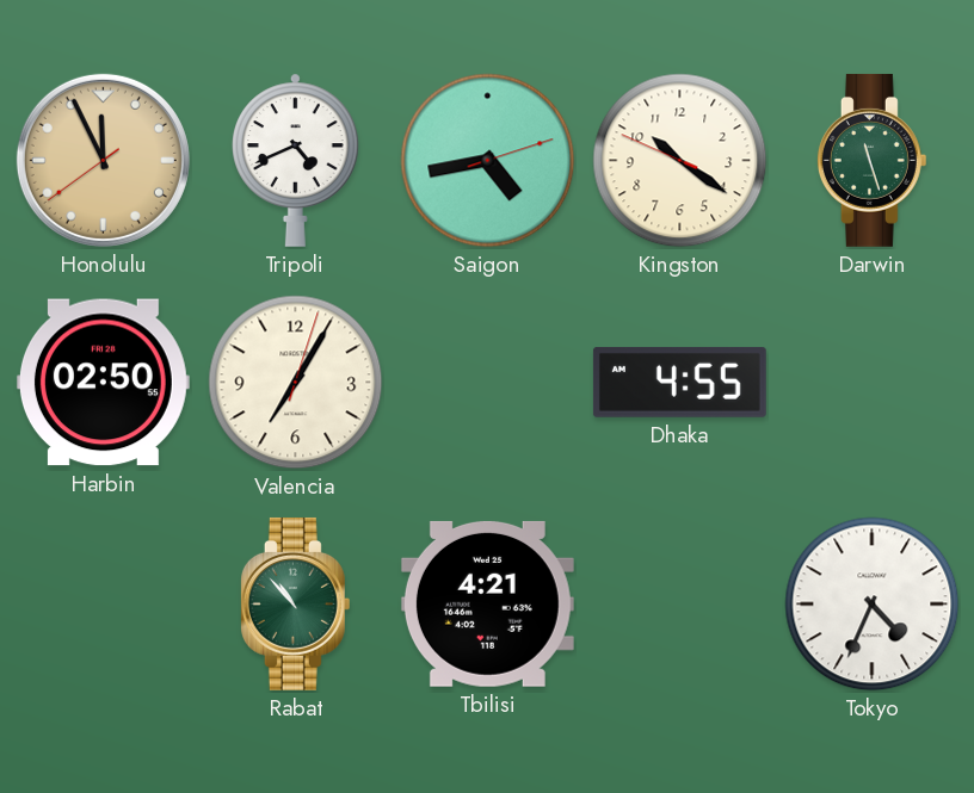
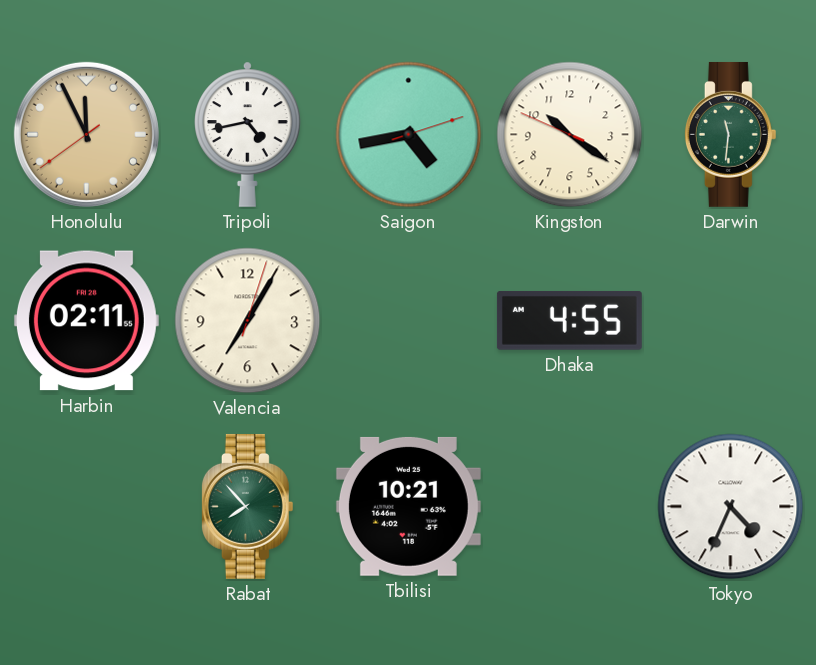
Tripoli: 4:41 -> 4:43
Darwin: 11:27 -> 11:31
Harbin: 02:50 -> 02:11
Rabat: 10:53 -> 7:53
Tbilisi: 4:21 -> 10:21
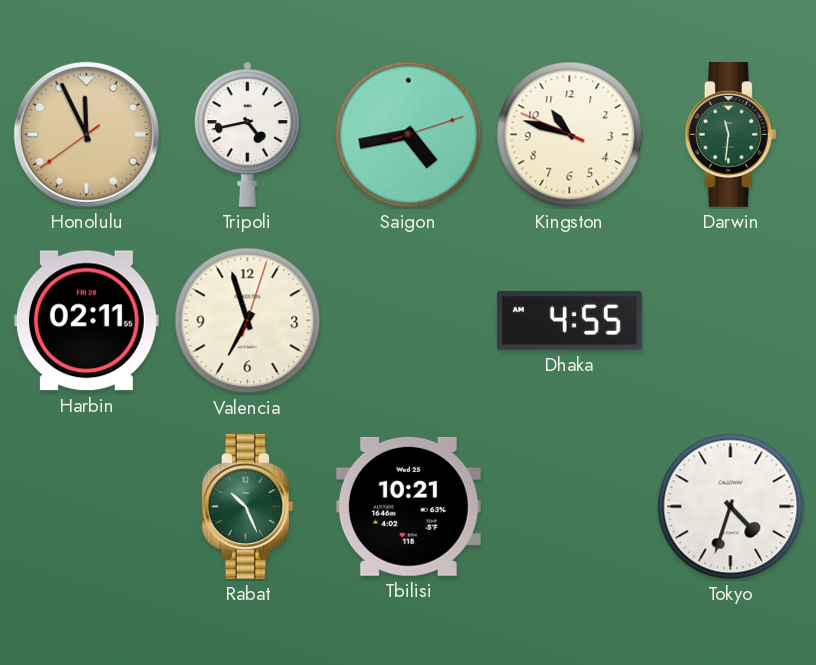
Kingston: 10:20 -> 10:47
Valencia: 7:05 -> 6:57
Rabat: 7:53 -> 10:26
Tokyo: 4:34 -> 4:33
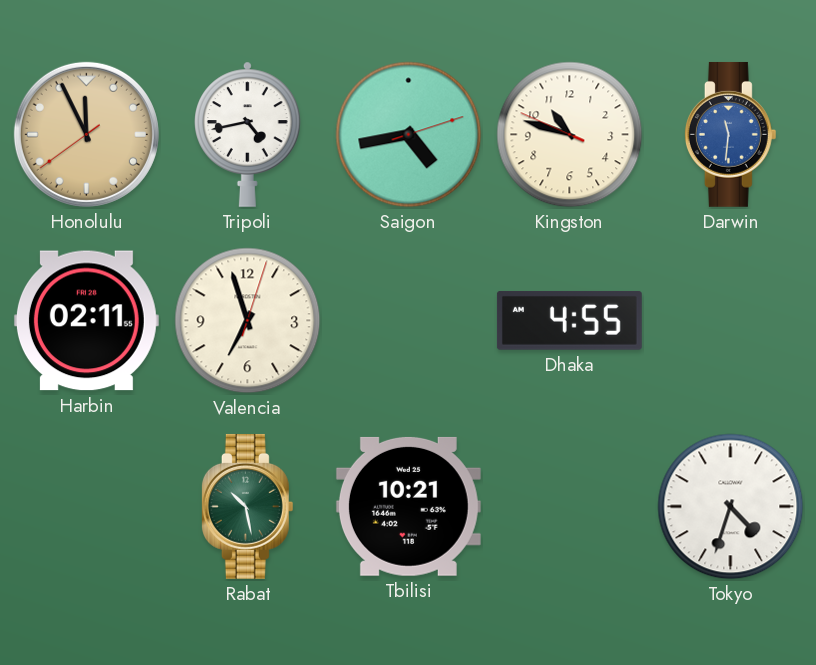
Darwin dial: green -> blue
Rabat: 10:26 -> 10:28
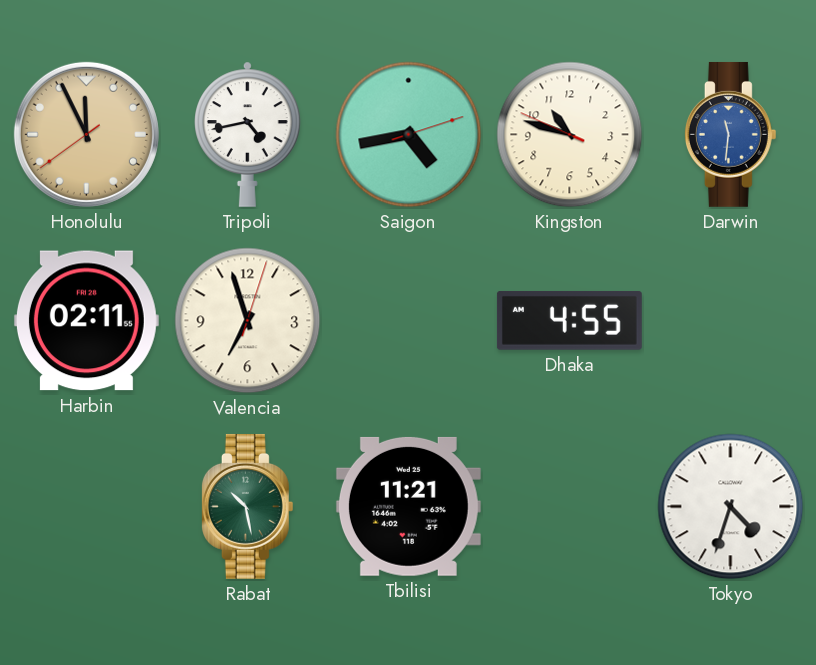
Tbilisi: 10:21 -> 11:21
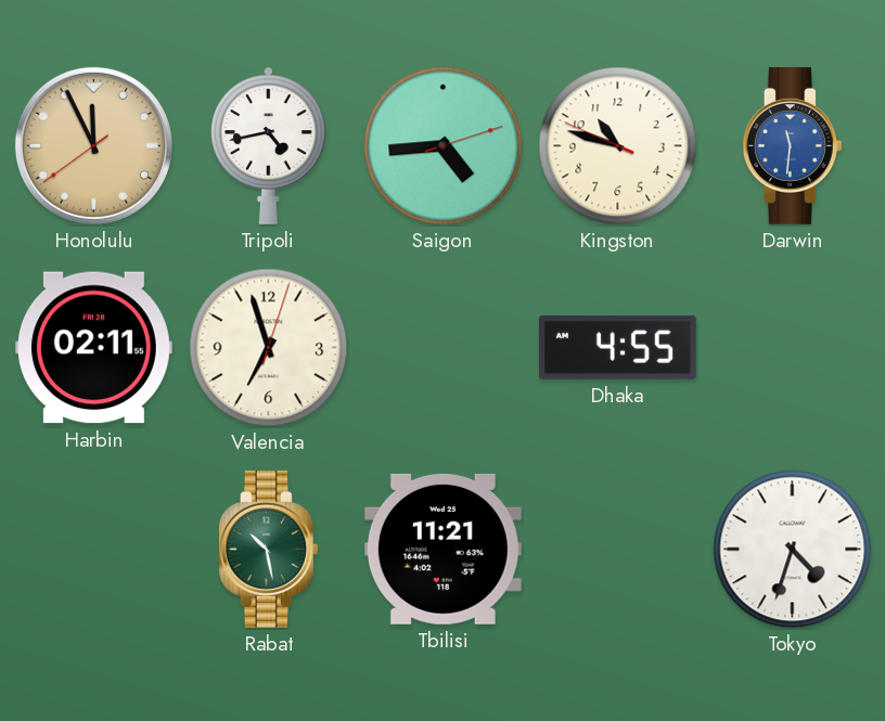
Saigon: 4:43 -> 4:44
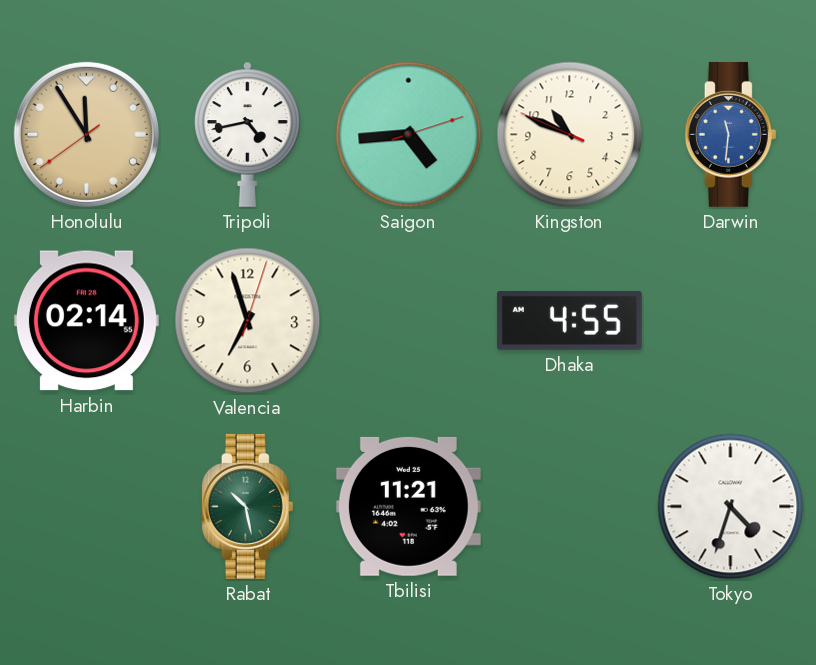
Honolulu: 11:55 -> 11:54
Kingston: 10:47 -> 10:48
Harbin: 02:11 -> 02:14
